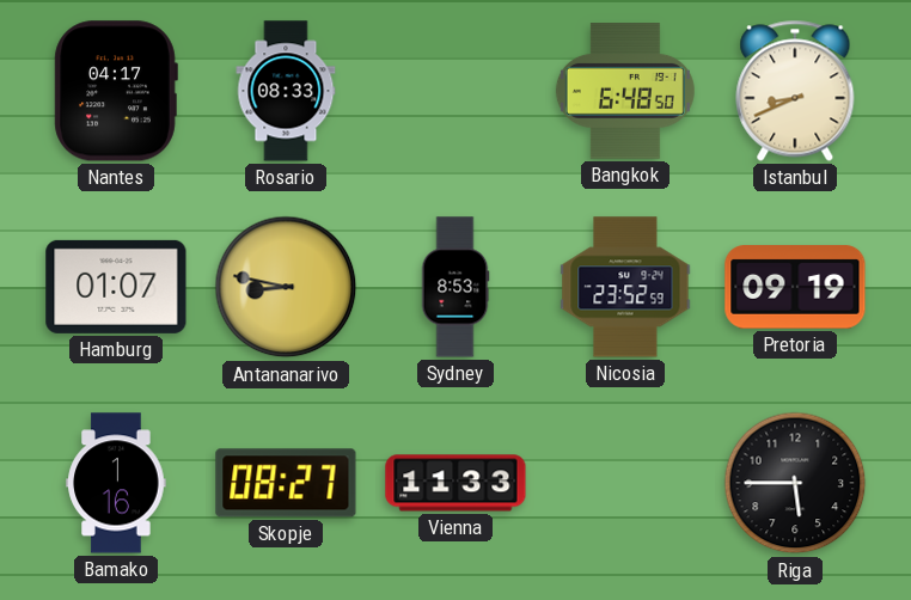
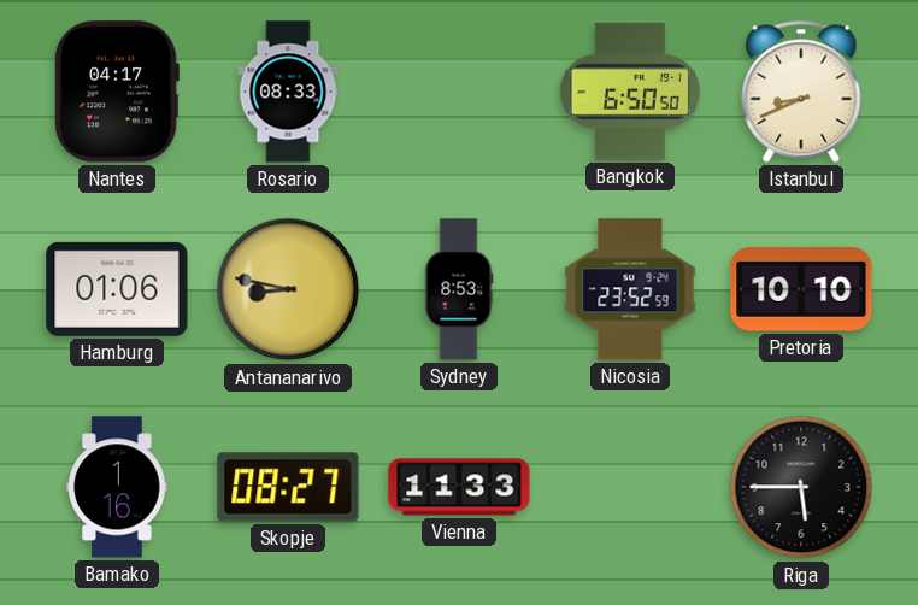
Bangkok: 6:48 -> 6:50
Hamburg: 01:07 -> 01:06
Pretoria: 09:19 -> 10:10
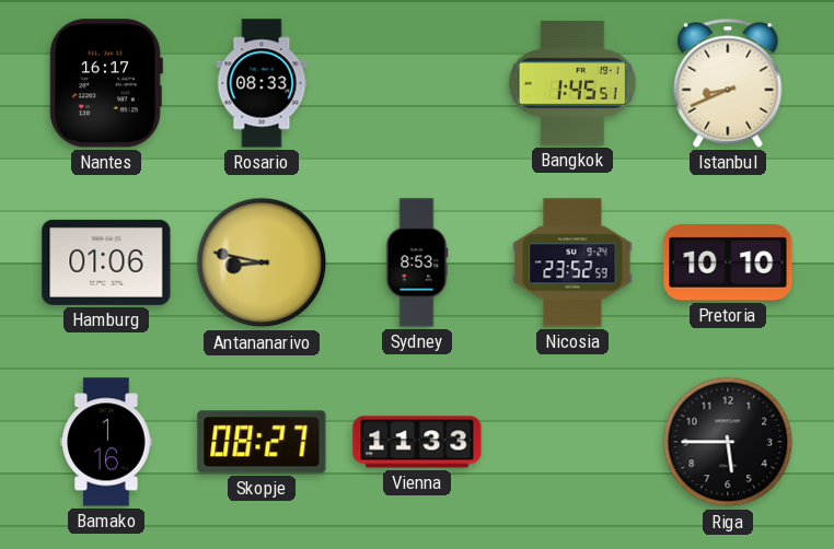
Nantes: 04:17 -> 16:17
Bangkok: 6:50 -> 1:45
